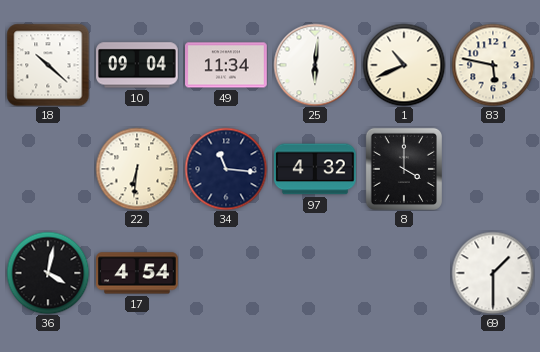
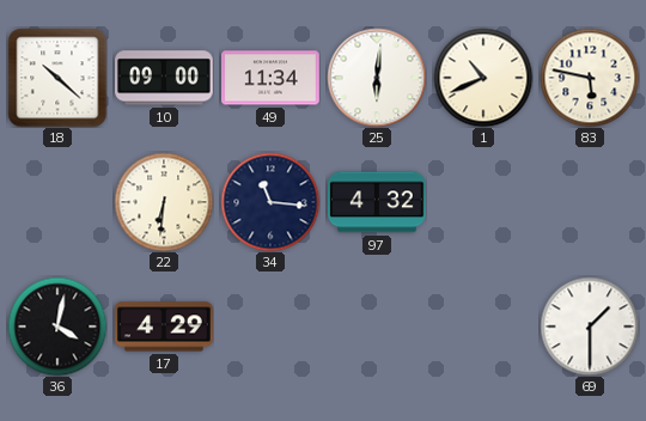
10: 09:04 -> 09:00
8: 4:00 -> none
17: 4:54 -> 4:29
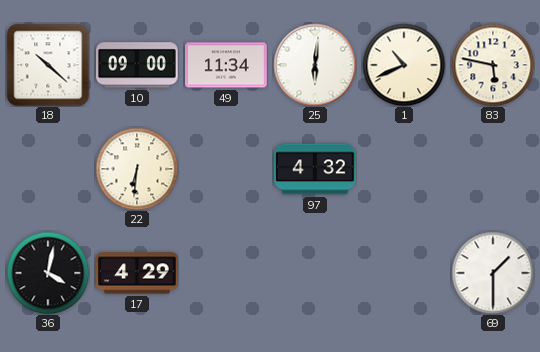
34: 11:16 -> none
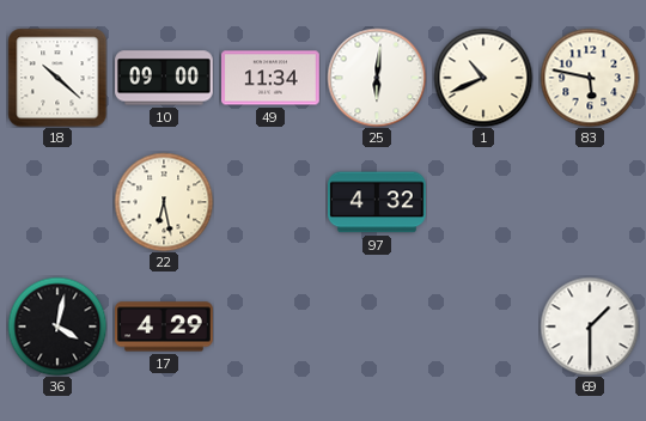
22: 6:31 -> 6:28
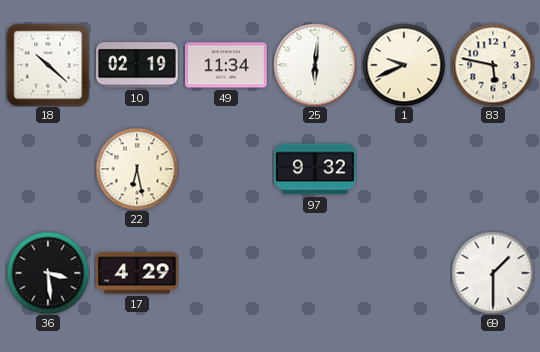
10: 09:00 -> 02:19
1: 10:41 -> 9:41
97: 4:32 -> 9:32
36: 4:02 -> 3:29
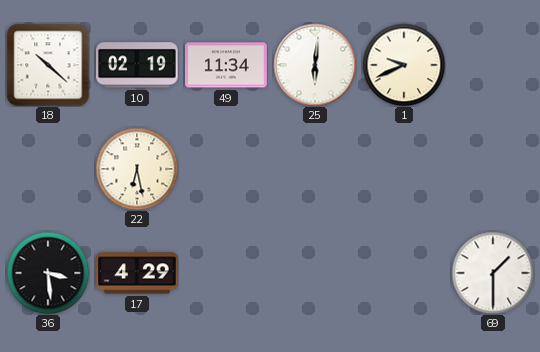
83: 5:47 -> none
97: 9:32 -> none
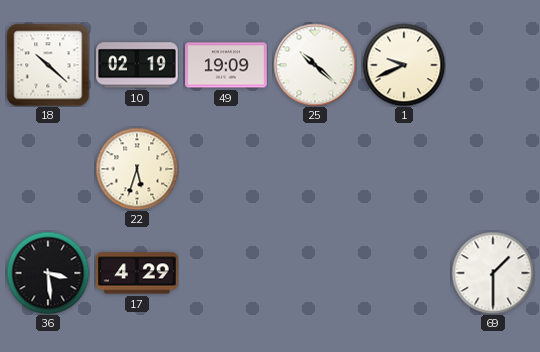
49: 11:34 -> 19:09
25: 6:01 -> 10:22
22: 6:28 -> 5:33
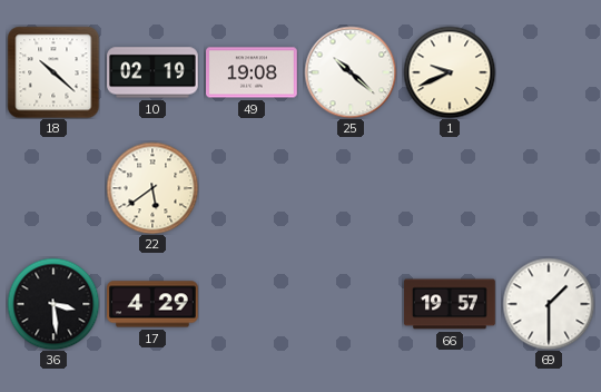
49: 19:09 -> 19:08
22: 5:33 -> 5:39
66: none -> 19:57
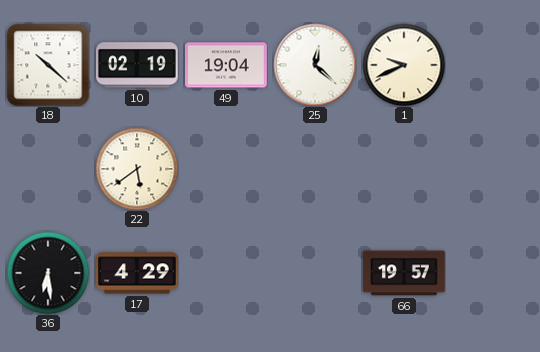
49: 19:08 -> 19:04
25: 10:22 -> 12:22
36: 3:29 -> 6:29
69: 1:30 -> none
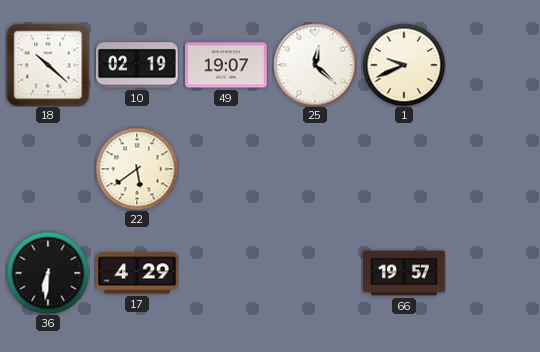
49: 19:04 -> 19:07
36: 6:29 -> 6:31
